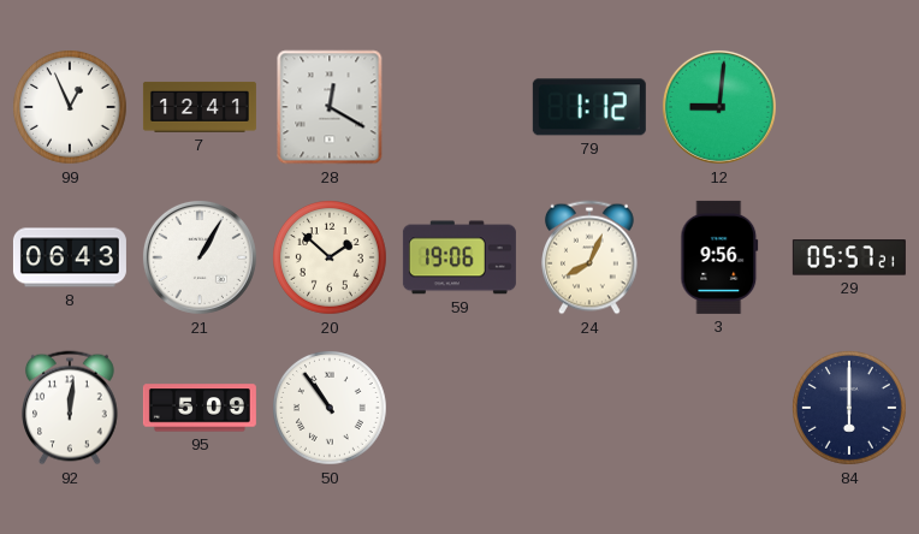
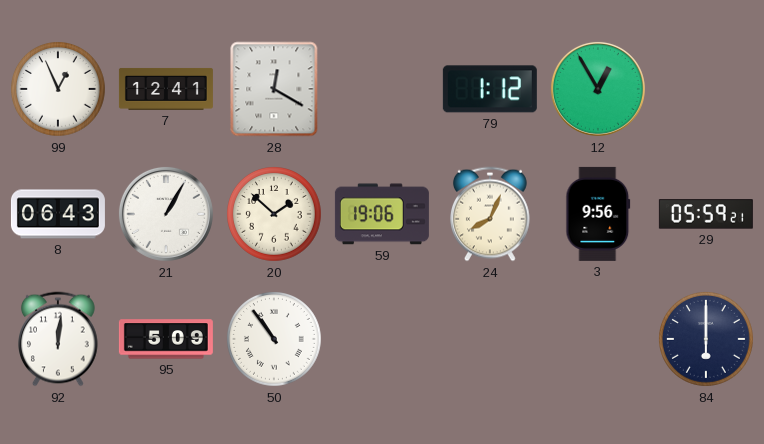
12: 9:01 -> 12:55
29: 05:57 -> 05:59
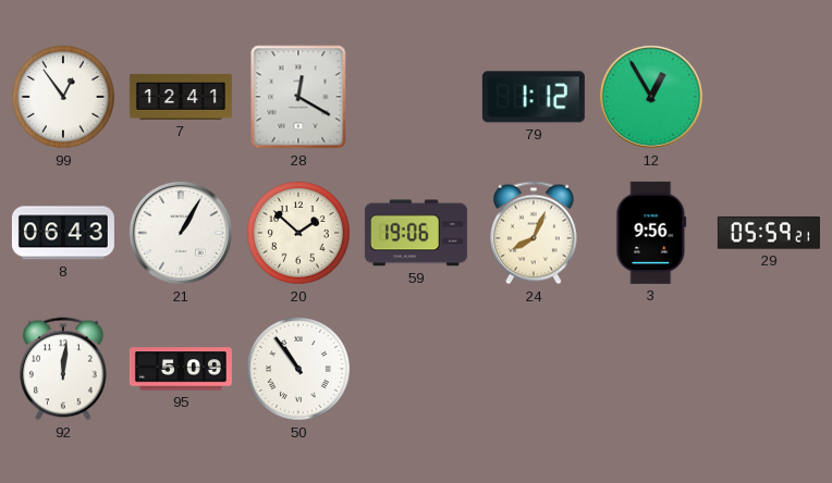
99: 12:56 -> 12:54
84: 6:00 -> none
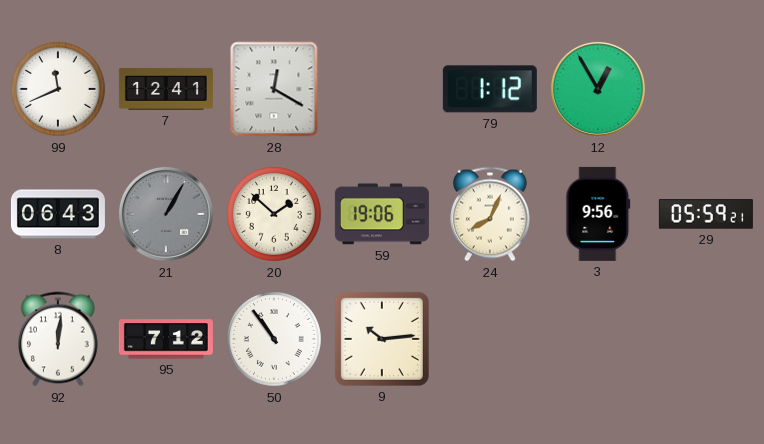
99: 12:54 -> 11:41
21 dial: white -> grey
95: 5:09 -> 7:12
9: none -> 10:14
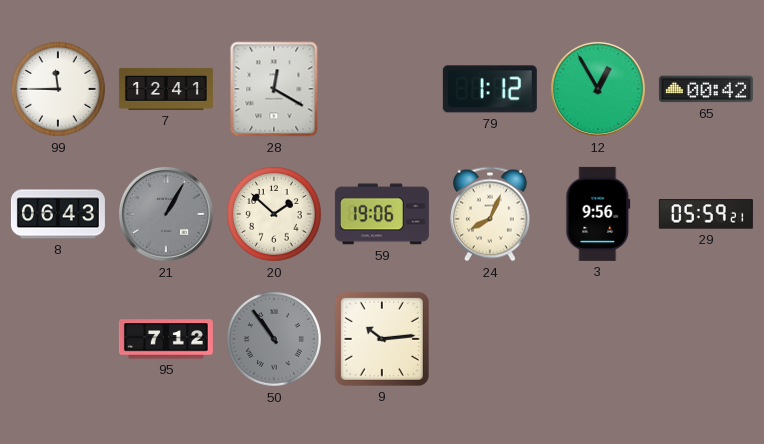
99: 11:41 -> 11:45
65: none -> 00:42
92: 12:01 -> none
50 dial: white -> grey
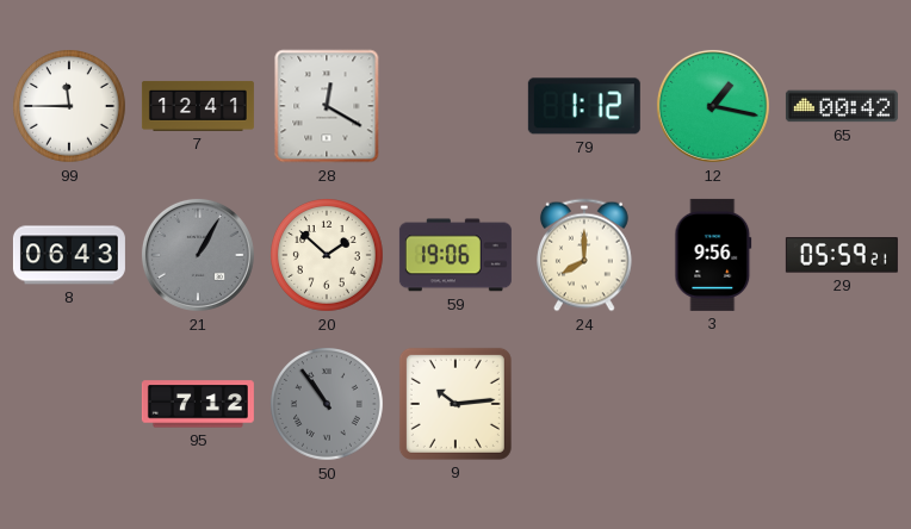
12: 12:55 -> 1:17
24: 8:04 -> 8:00
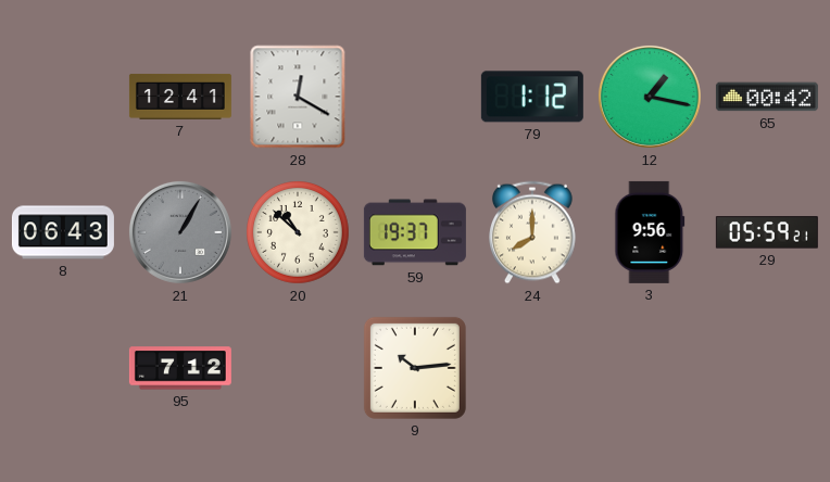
99: 11:45 -> none
20: 1:52 -> 10:52
59: 19:06 -> 19:37
50: 10:54 -> none
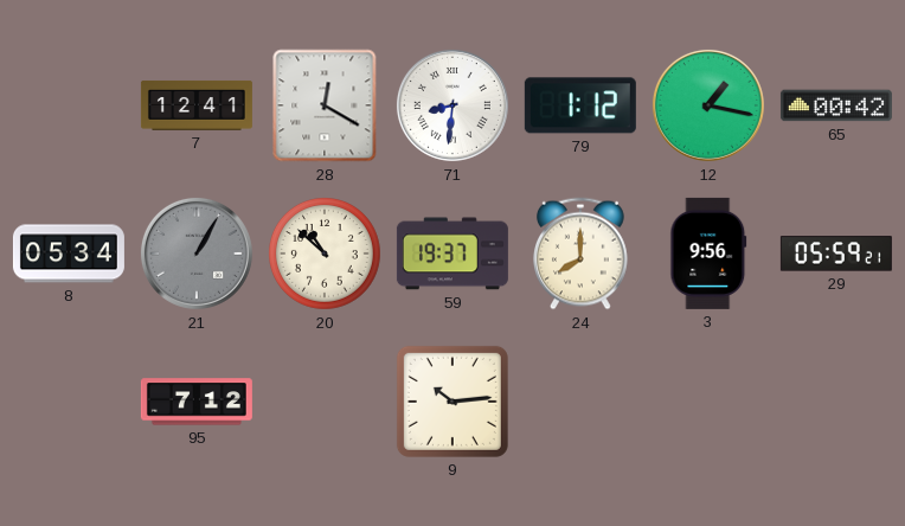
71: none -> 8:31
8: 06:43 -> 05:34
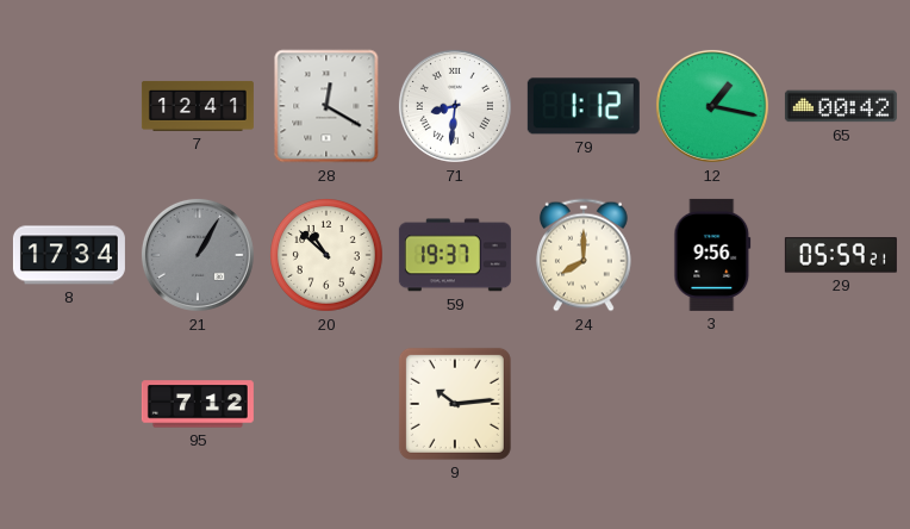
8: 05:34 -> 17:34
